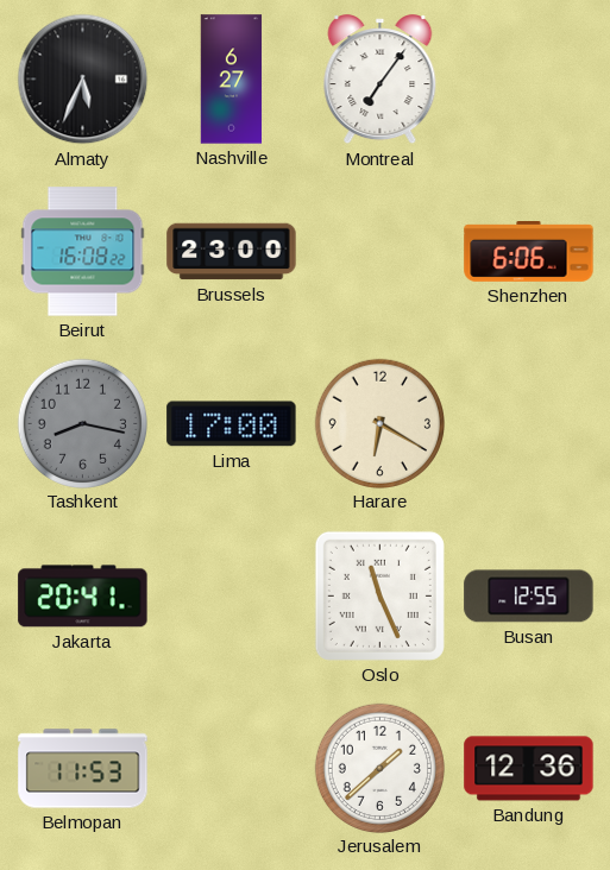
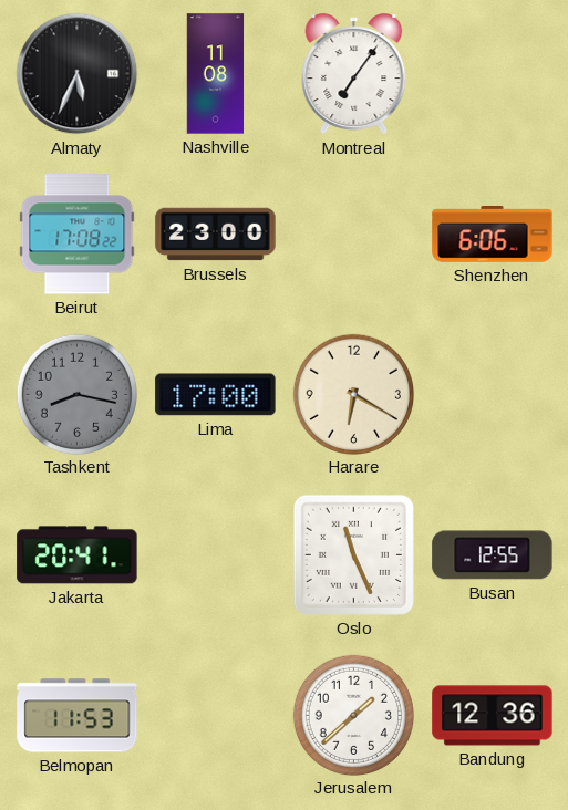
Nashville: 6:27 -> 11:08
Beirut: 16:08 -> 17:08
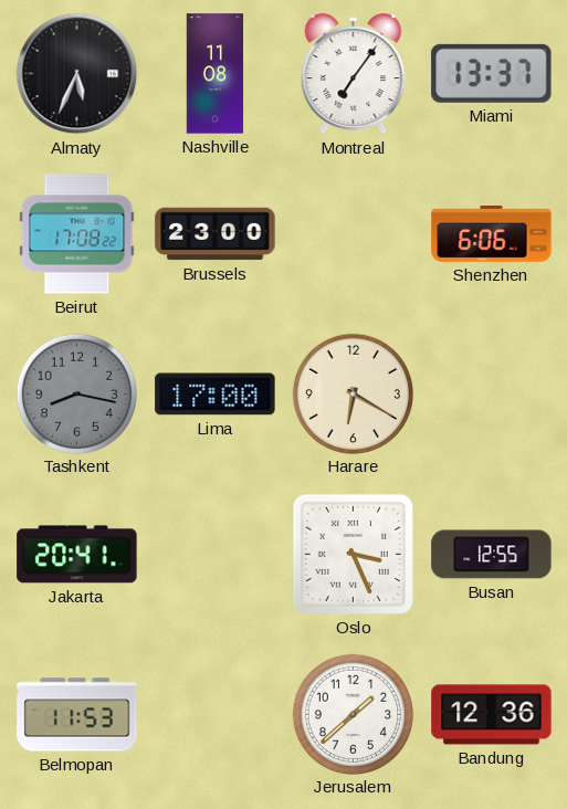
Miami: none -> 13:37
Oslo: 11:26 -> 3:26
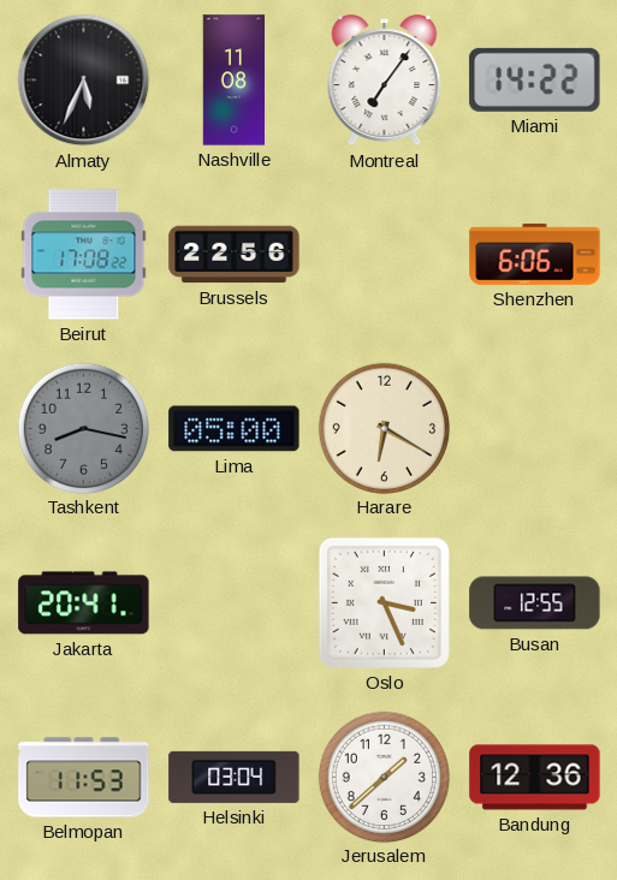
Miami: 13:37 -> 14:22
Brussels: 23:00 -> 22:56
Lima: 17:00 -> 05:00
Helsinki: none -> 03:04
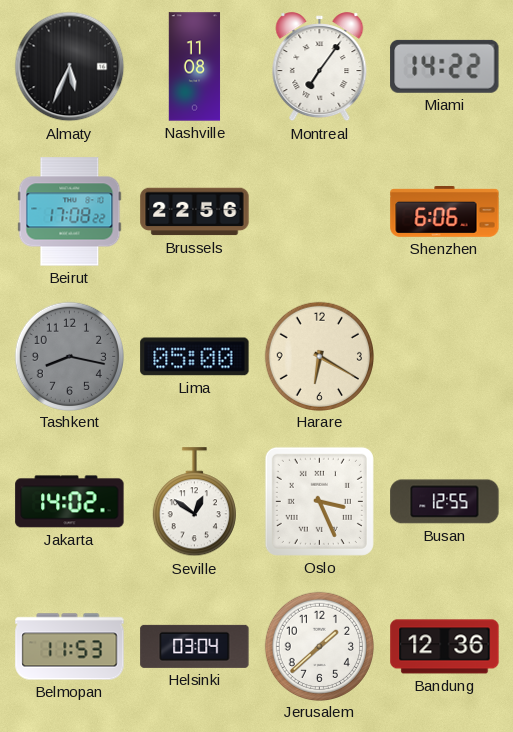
Jakarta: 20:41 -> 14:02
Seville: none -> 12:51
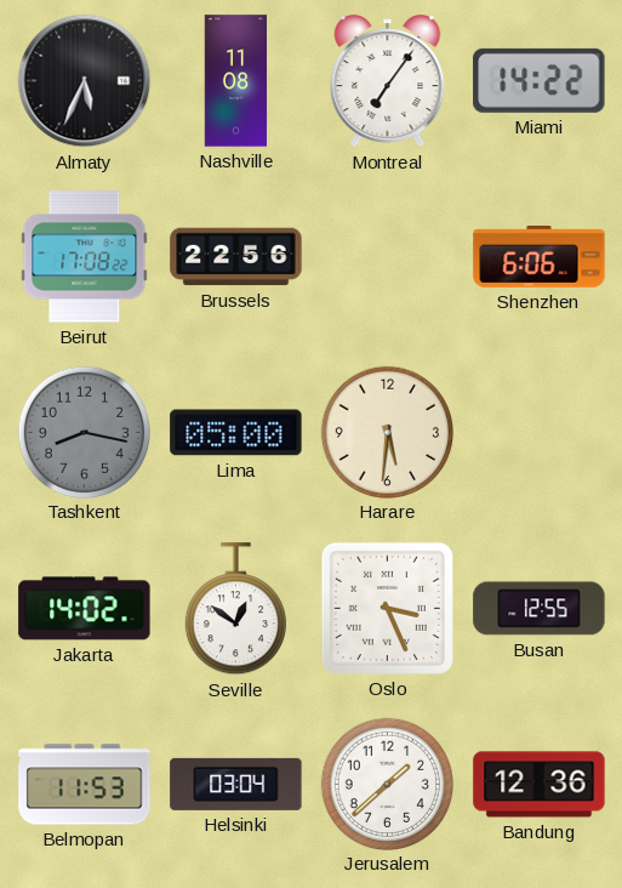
Harare: 6:20 -> 5:31
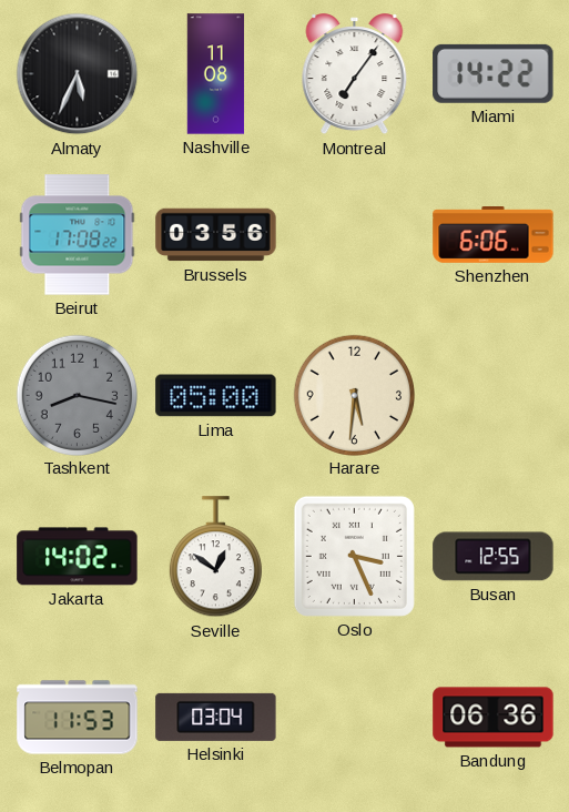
Brussels: 22:56 -> 03:56
Jerusalem: 1:38 -> none
Bandung: 12:36 -> 06:36
